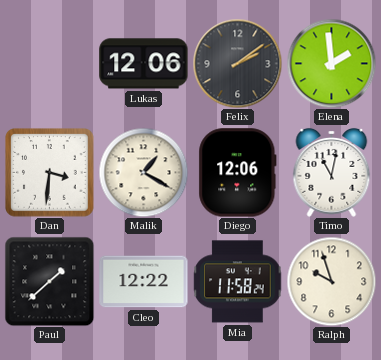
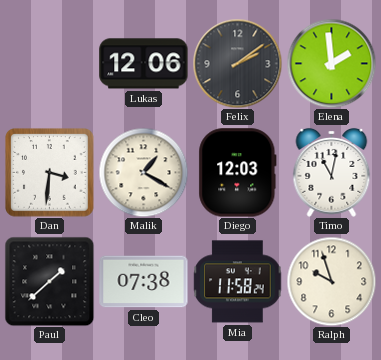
Diego: 12:06 -> 12:03
Cleo: 12:22 -> 07:38
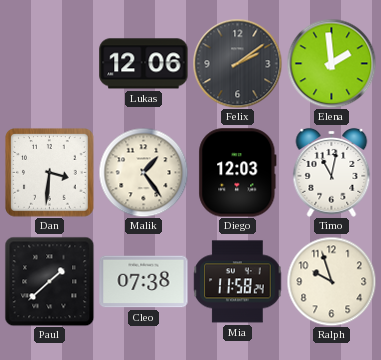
Malik: 1:20 -> 1:24
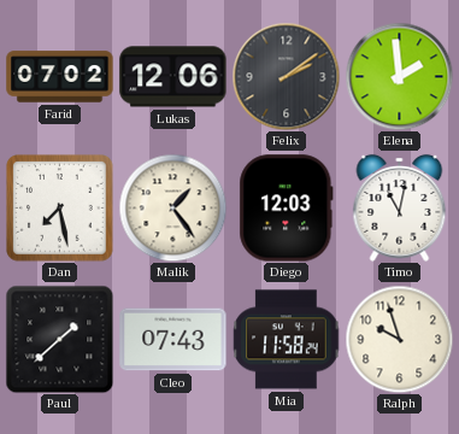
Farid: none -> 07:02
Dan: 3:31 -> 7:28
Cleo: 07:38 -> 07:43
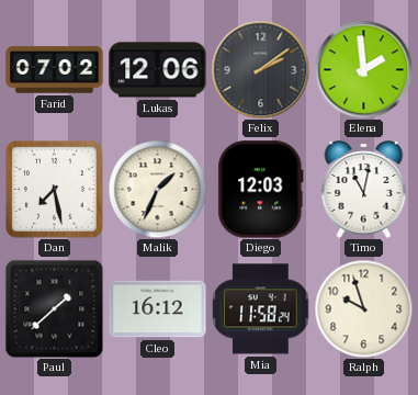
Malik: 1:24 -> 1:34
Cleo: 07:43 -> 16:12
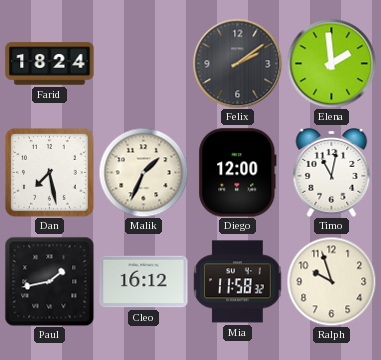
Farid: 07:02 -> 18:24
Lukas: 12:06 -> none
Diego: 12:03 -> 12:00
Paul: 1:38 -> 1:43
Mia: 11:58:24 -> 11:58:32
